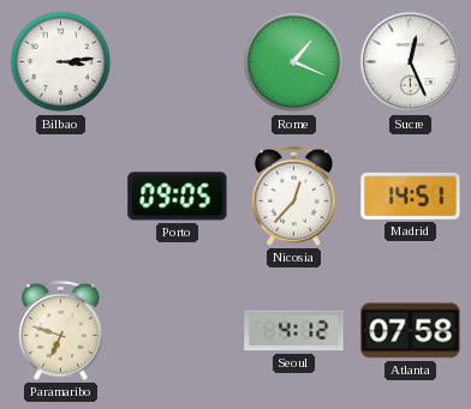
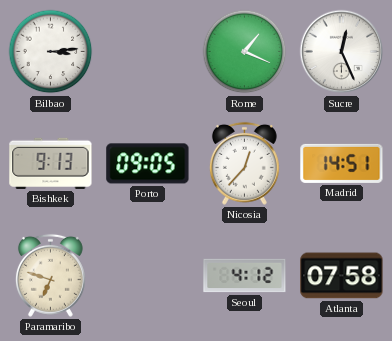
Bishkek: none -> 9:13
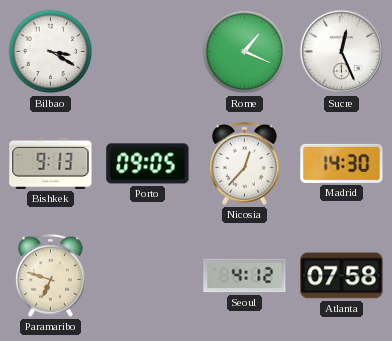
Bilbao: 3:14 -> 3:20
Madrid: 14:51 -> 14:30
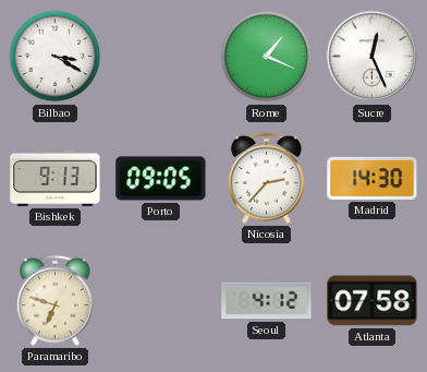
Nicosia: 12:37 -> 2:37
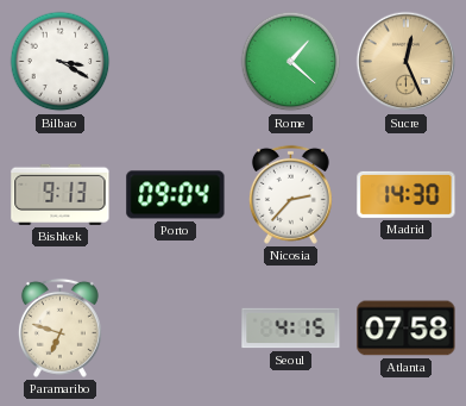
Rome: 1:19 -> 1:22
Sucre dial: white -> champagne
Porto: 09:05 -> 09:04
Seoul: 4:12 -> 4:15
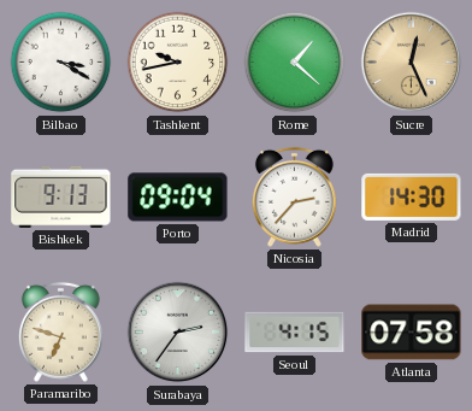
Tashkent: none -> 9:43
Surabaya: none -> 2:36
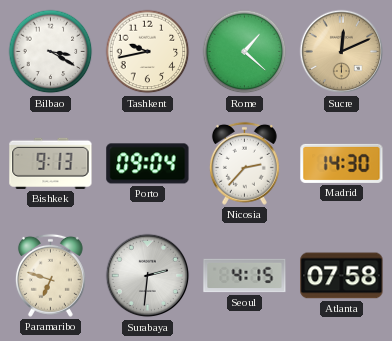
Sucre: 12:26 -> 12:11
Surabaya: 2:36 -> 2:31
